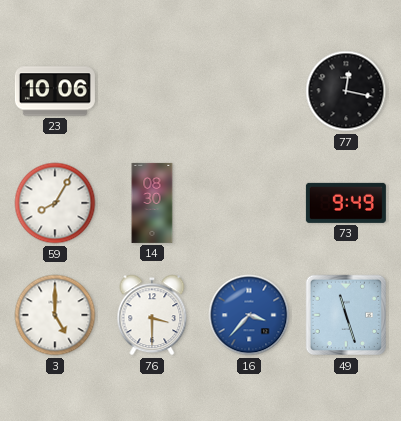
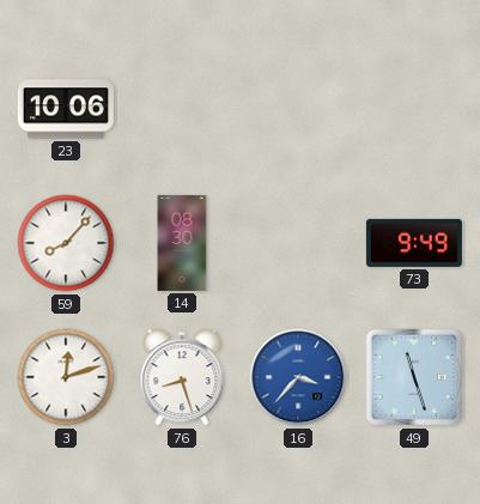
77: 12:17 -> none
59: 8:05 -> 8:07
3: 5:00 -> 12:12
76: 3:30 -> 8:27
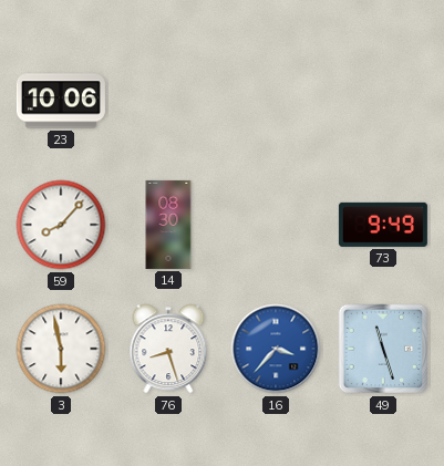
3: 12:12 -> 5:58
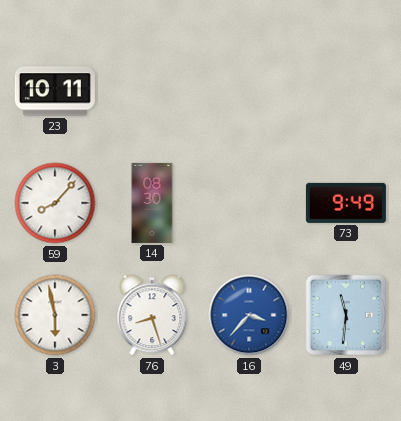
23: 10:06 -> 10:11
49: 11:27 -> 11:31
